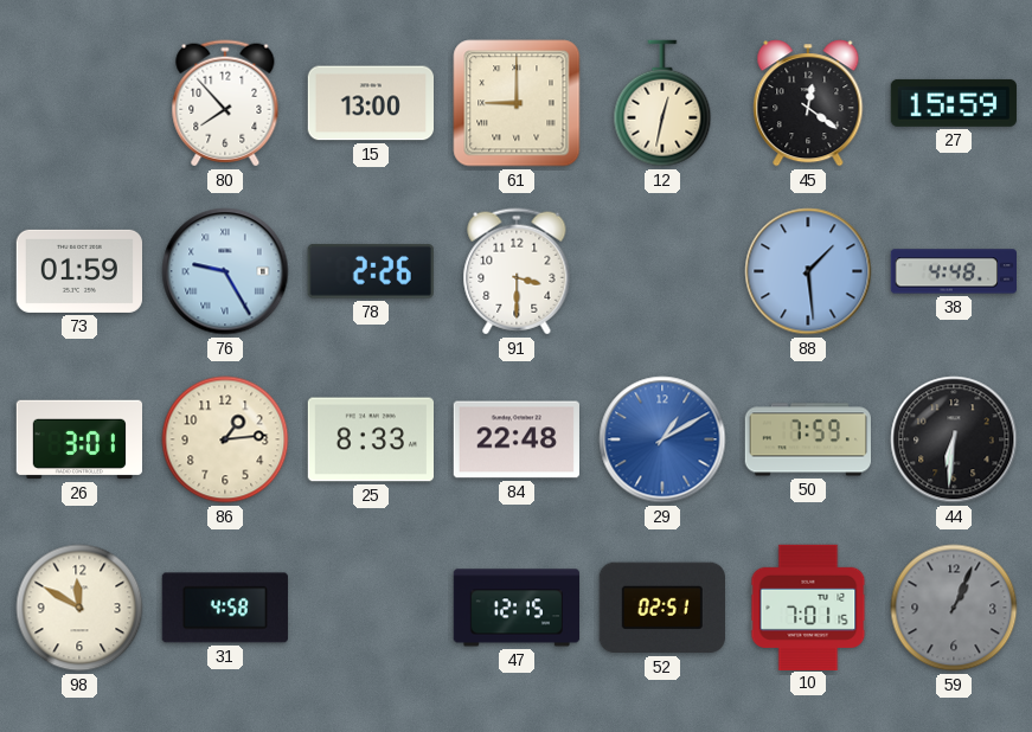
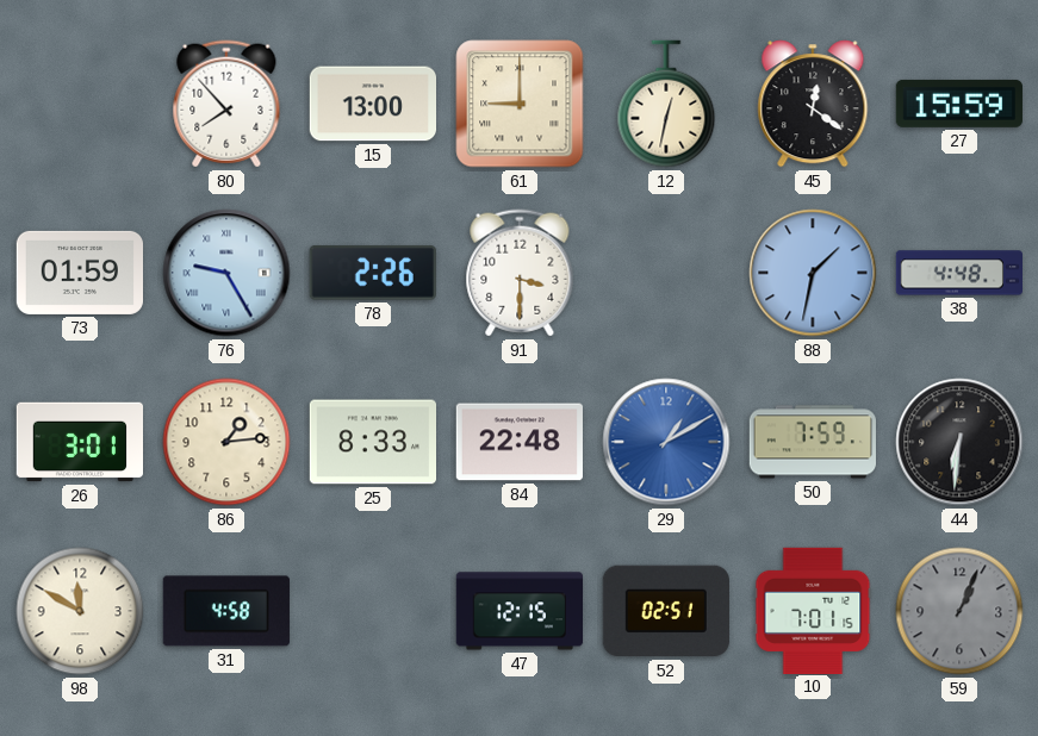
88: 1:29 -> 1:32
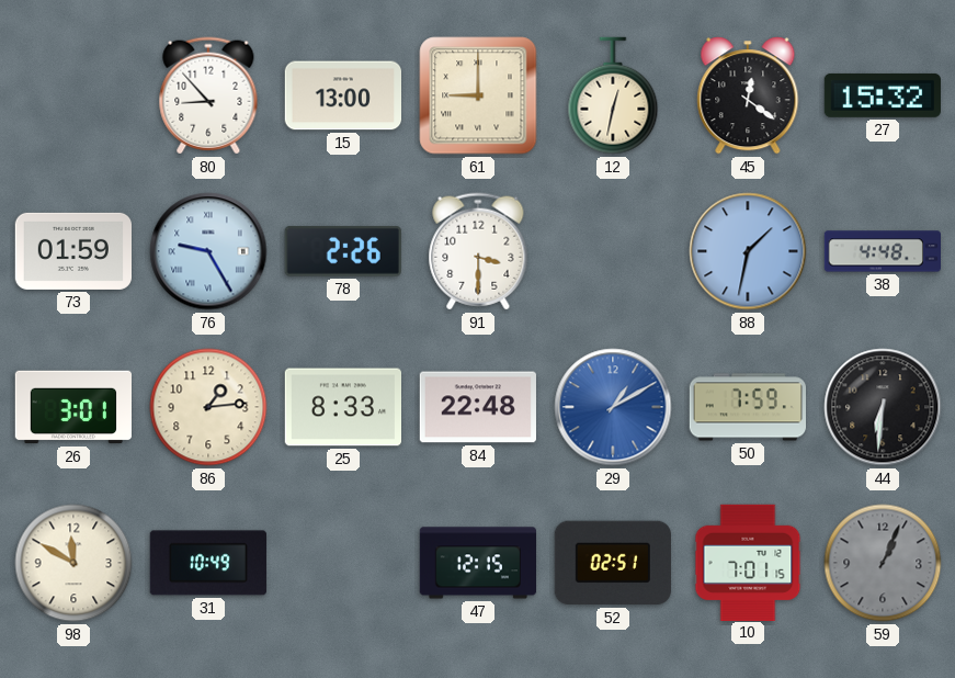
80: 7:53 -> 8:53
27: 15:59 -> 15:32
31: 4:58 -> 10:49
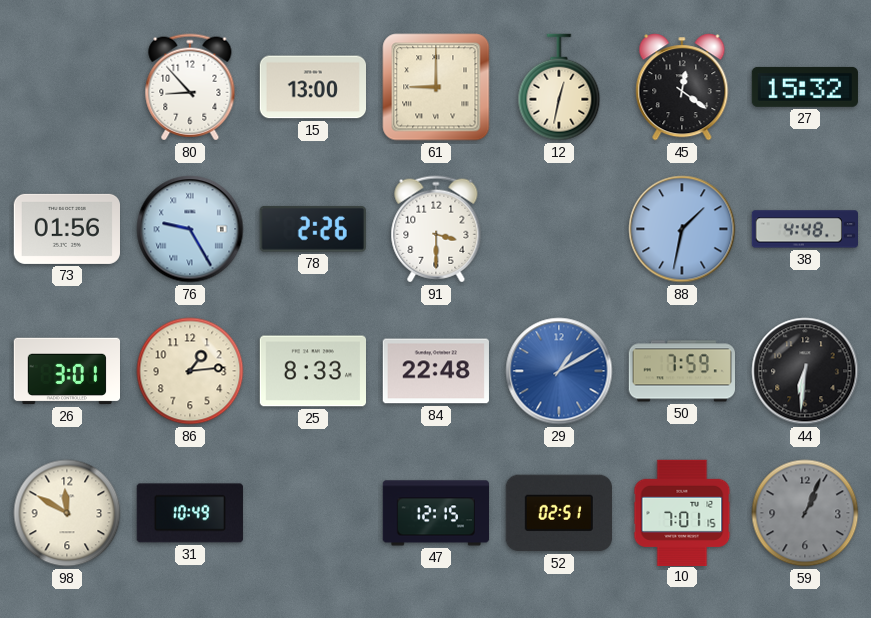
73: 01:59 -> 01:56
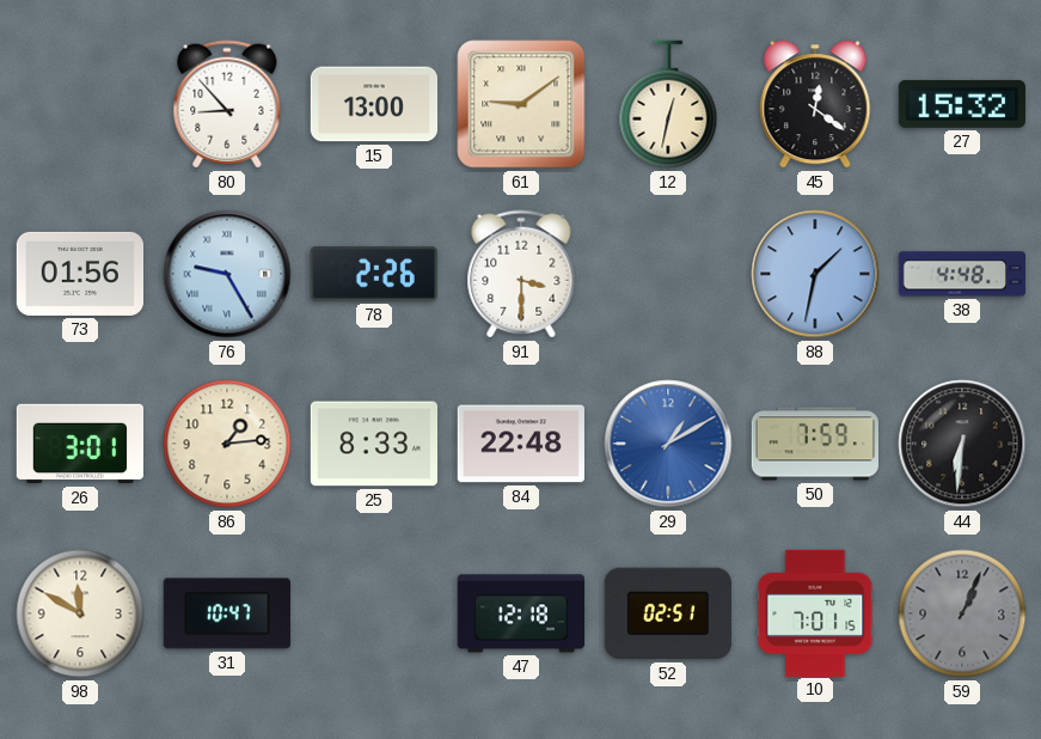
61: 9:00 -> 9:09
31: 10:49 -> 10:47
47: 12:15 -> 12:18
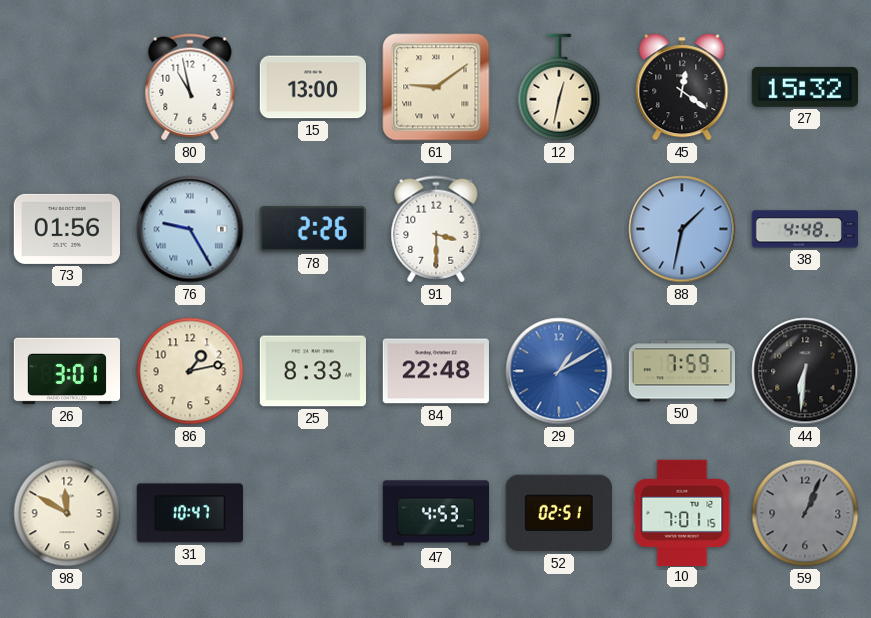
80: 8:53 -> 10:58
86: 1:14 -> 1:13
47: 12:18 -> 4:53
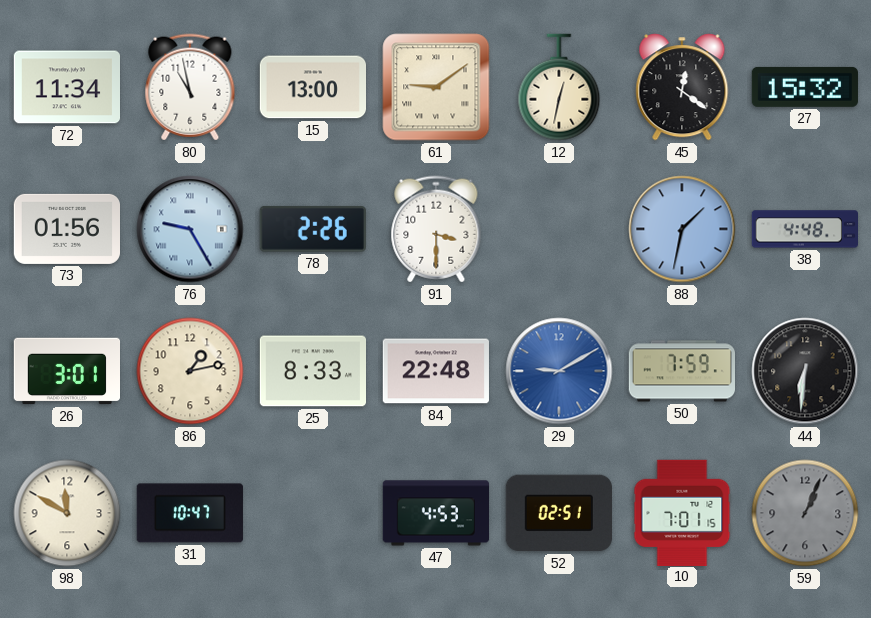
72: none -> 11:34
29: 1:10 -> 9:10
